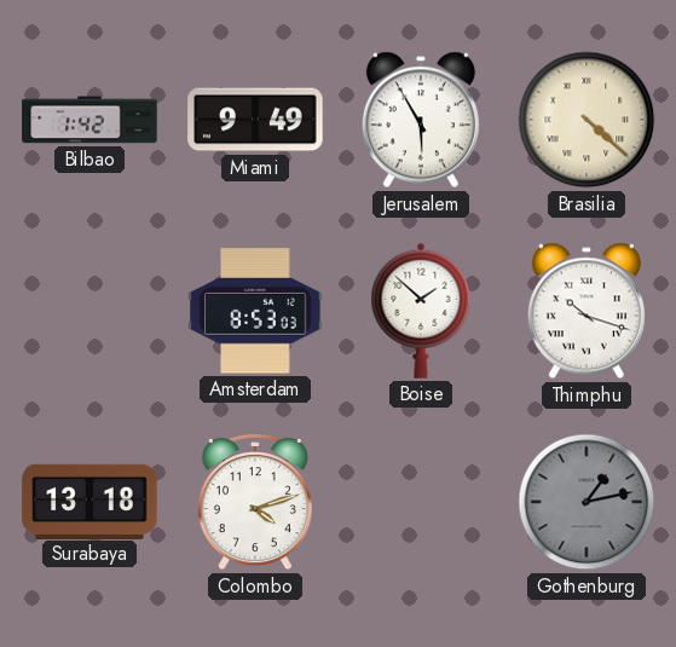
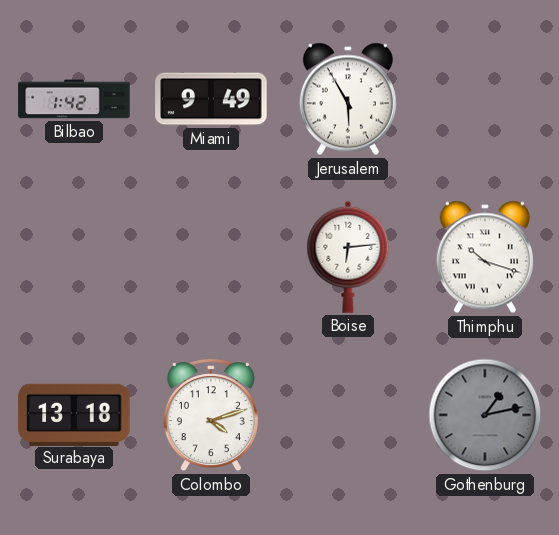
Brasilia: 4:22 -> none
Amsterdam: 8:53 -> none
Boise: 1:52 -> 6:14
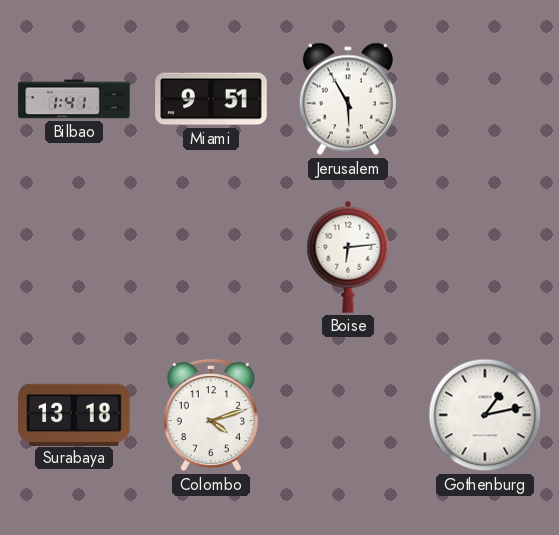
Bilbao: 1:42 -> 1:41
Miami: 9:49 -> 9:51
Thimphu: 10:18 -> none
Gothenburg dial: grey -> white
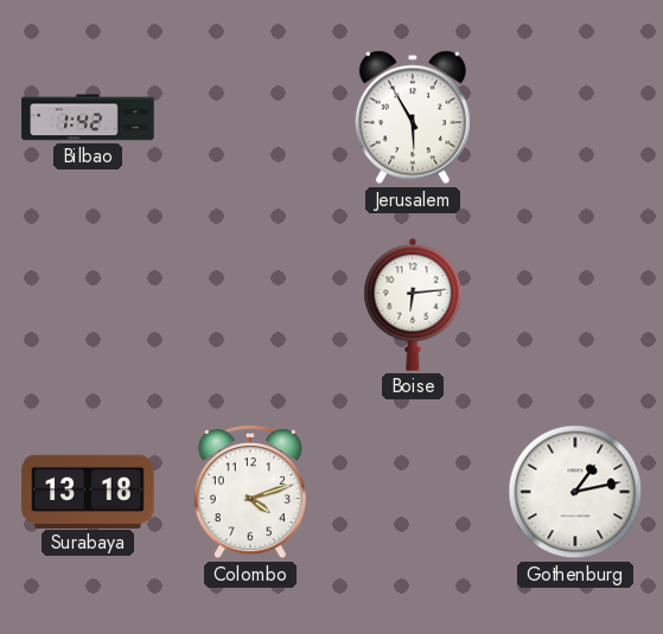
Bilbao: 1:41 -> 1:42
Miami: 9:51 -> none
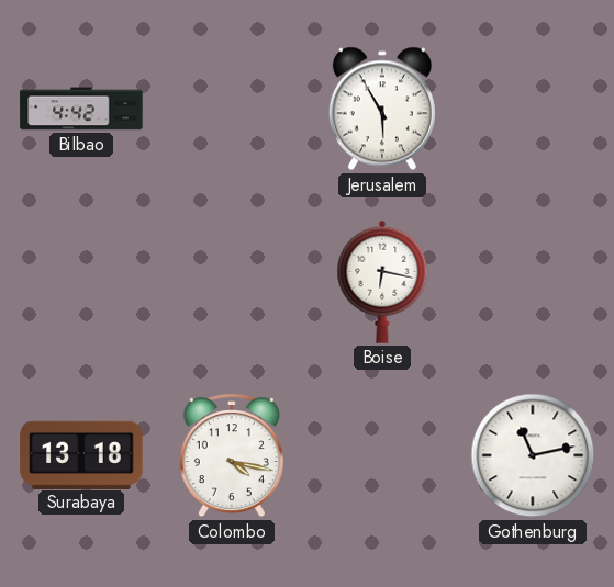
Bilbao: 1:42 -> 4:42
Boise: 6:14 -> 6:17
Colombo: 4:12 -> 4:17
Gothenburg: 1:13 -> 11:13
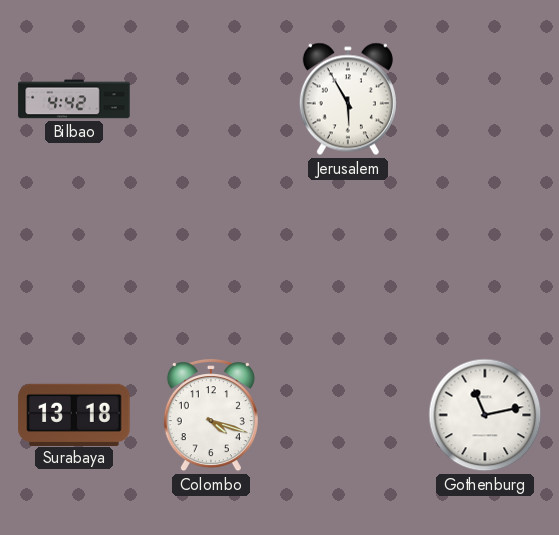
Boise: 6:17 -> none
Colombo: 4:17 -> 4:18
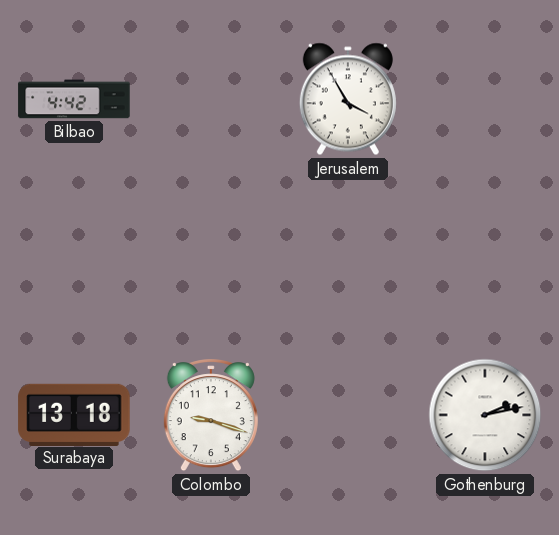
Jerusalem: 5:55 -> 3:55
Colombo: 4:18 -> 9:18
Gothenburg: 11:13 -> 2:13
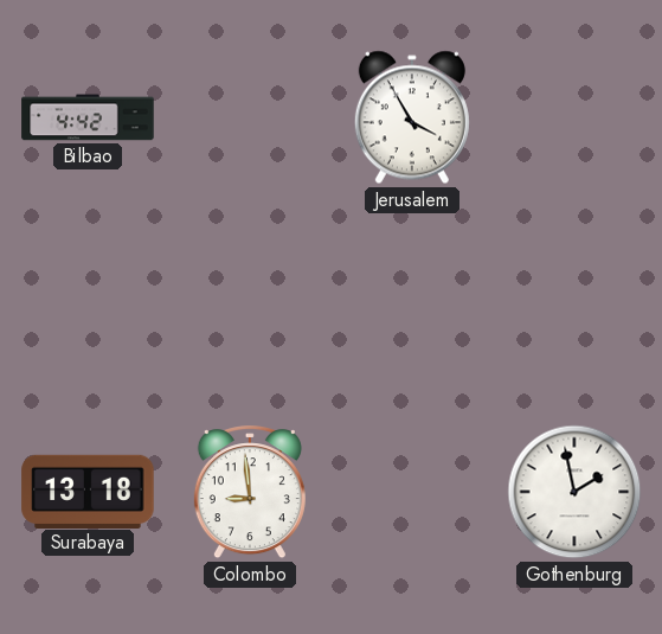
Colombo: 9:18 -> 8:59
Gothenburg: 2:13 -> 1:58
